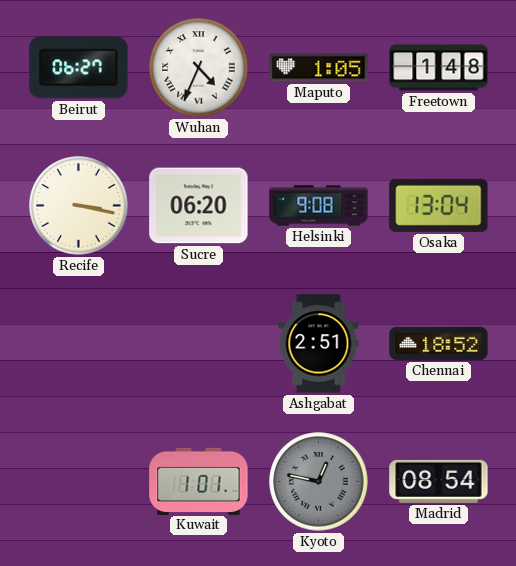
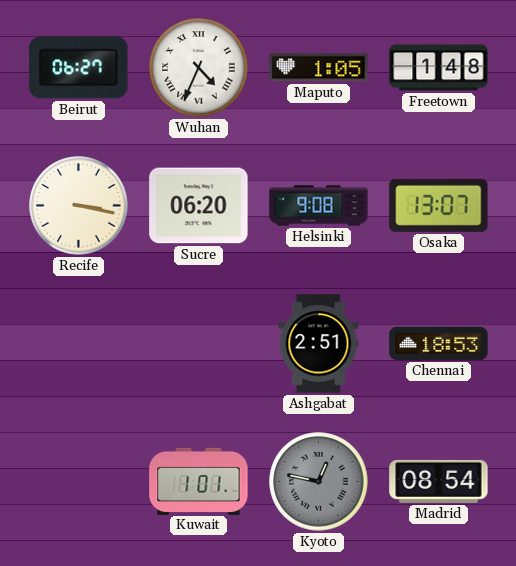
Osaka: 13:04 -> 13:07
Chennai: 18:52 -> 18:53
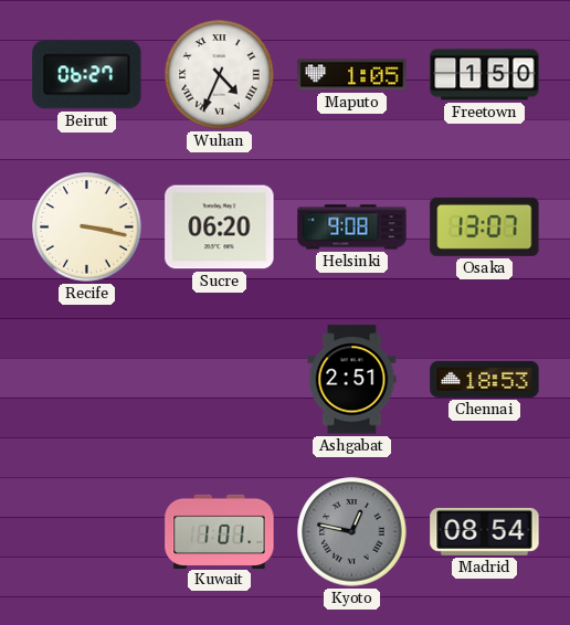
Freetown: 1:48 -> 1:50
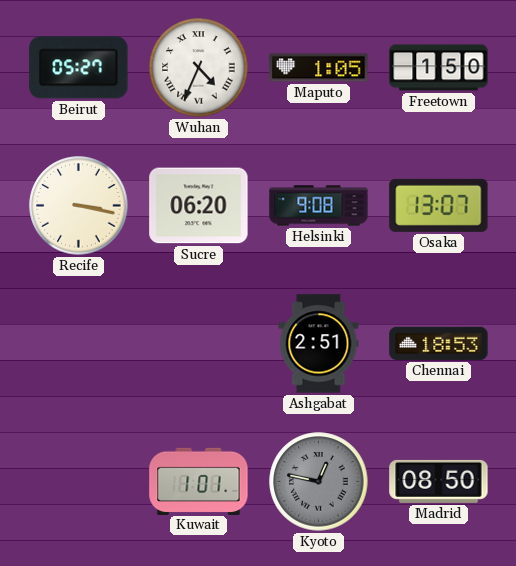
Beirut: 06:27 -> 05:27
Madrid: 08:54 -> 08:50
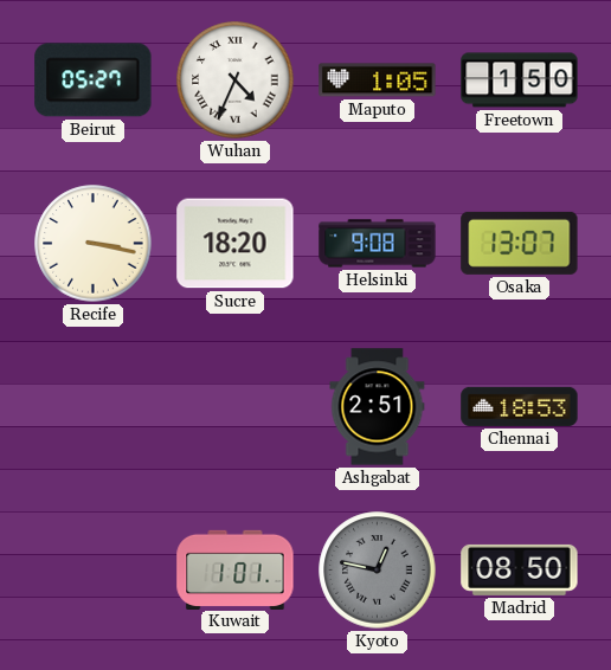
Sucre: 06:20 -> 18:20
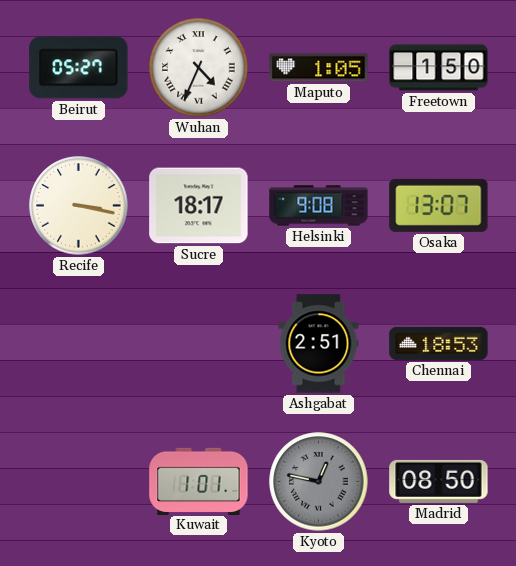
Sucre: 18:20 -> 18:17
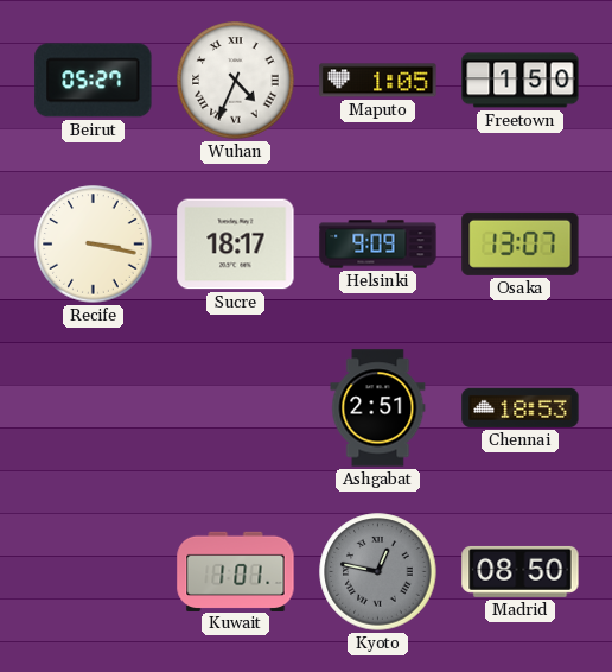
Helsinki: 9:08 -> 9:09
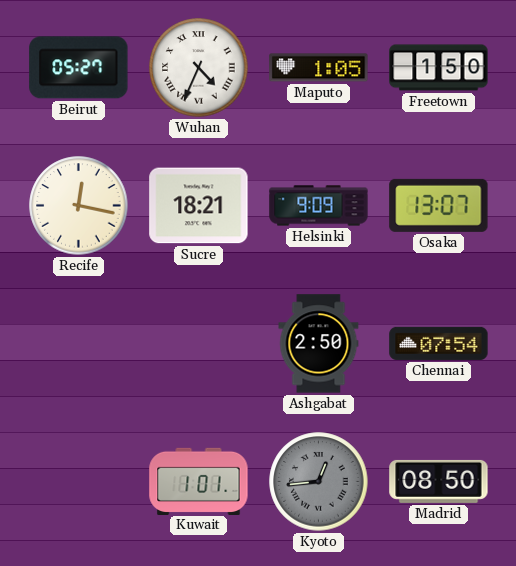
Recife: 3:17 -> 12:17
Sucre: 18:17 -> 18:21
Ashgabat: 2:51 -> 2:50
Chennai: 18:53 -> 07:54
Kyoto: 12:47 -> 12:44
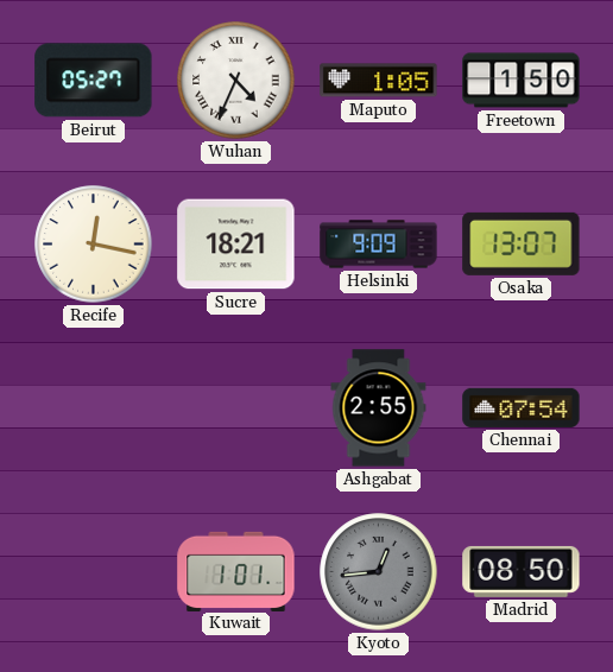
Ashgabat: 2:50 -> 2:55
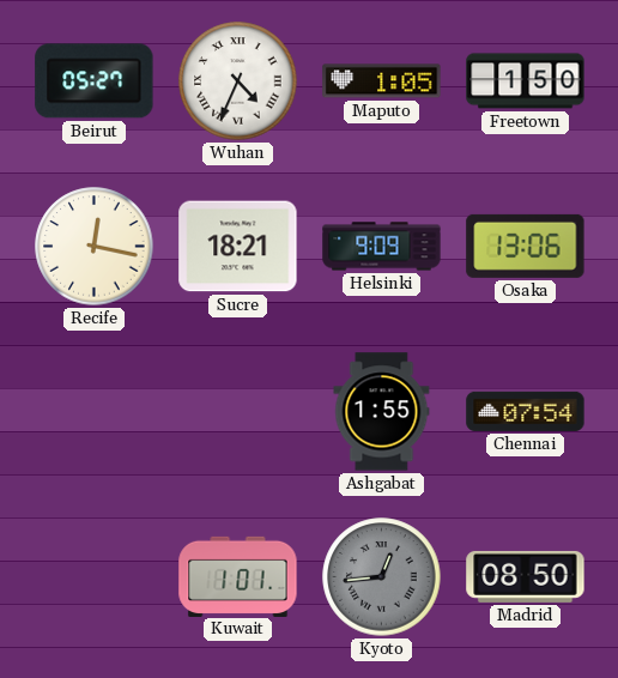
Osaka: 13:07 -> 13:06
Ashgabat: 2:55 -> 1:55
